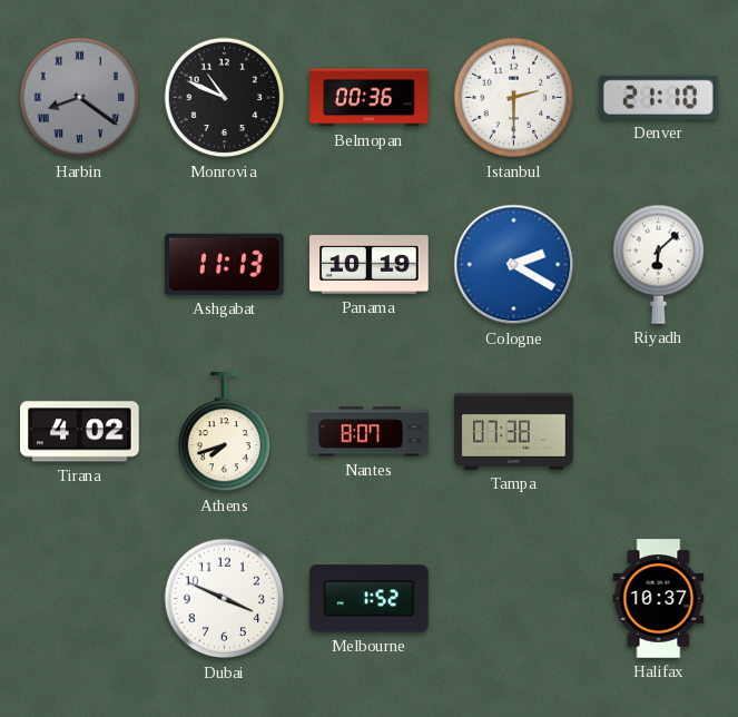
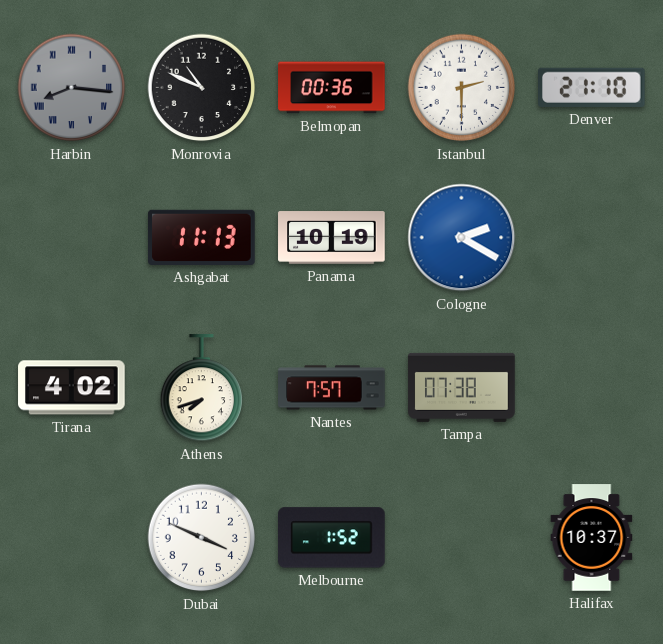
Harbin: 8:21 -> 8:16
Riyadh: 6:08 -> none
Nantes: 8:07 -> 7:57
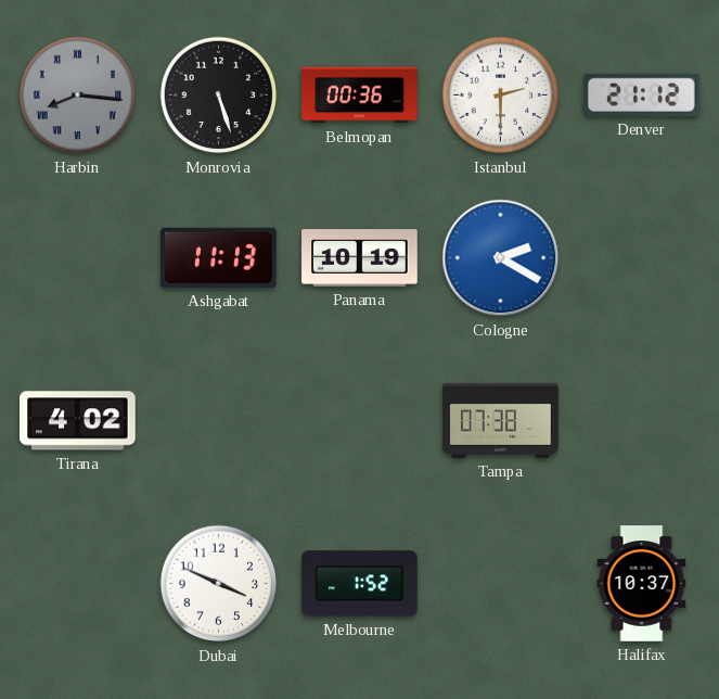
Monrovia: 10:49 -> 5:27
Denver: 21:10 -> 21:12
Athens: 7:42 -> none
Nantes: 7:57 -> none
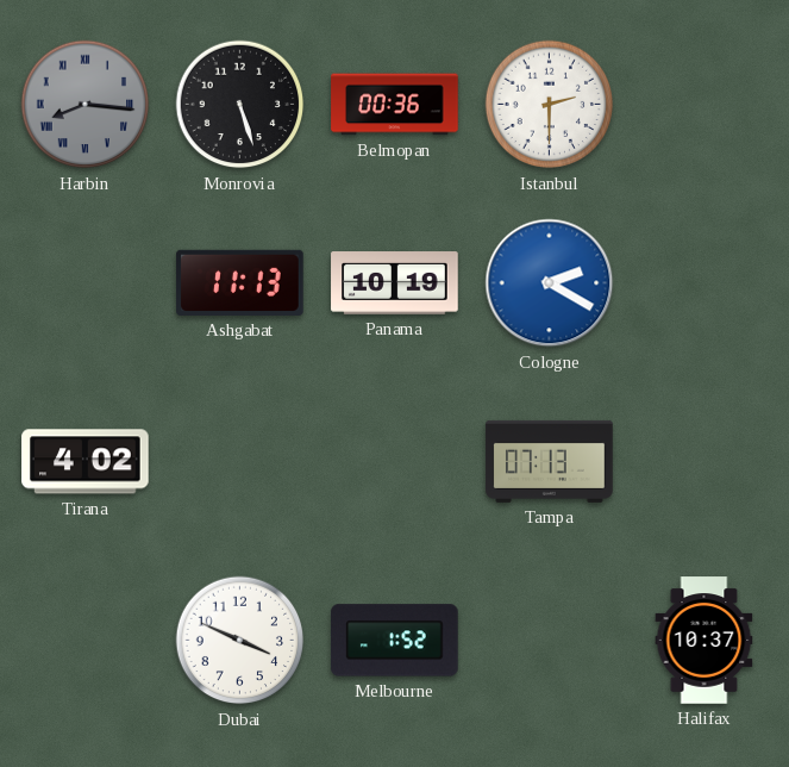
Denver: 21:12 -> none
Tampa: 07:38 -> 07:13
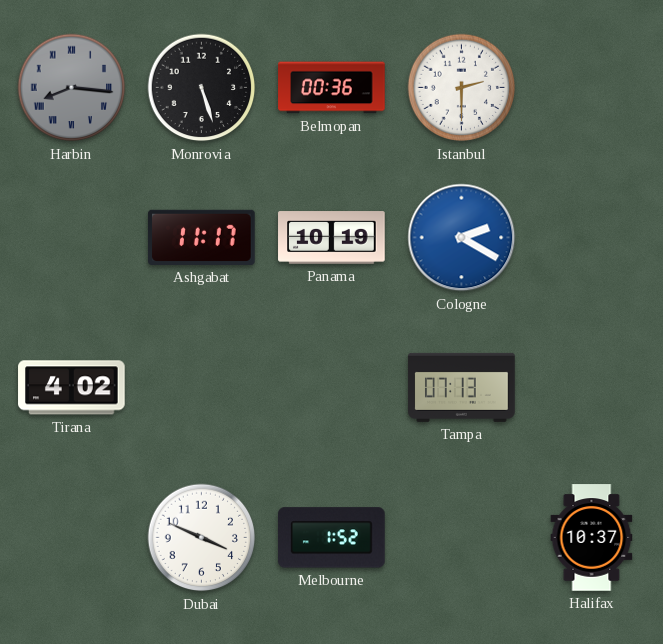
Ashgabat: 11:13 -> 11:17
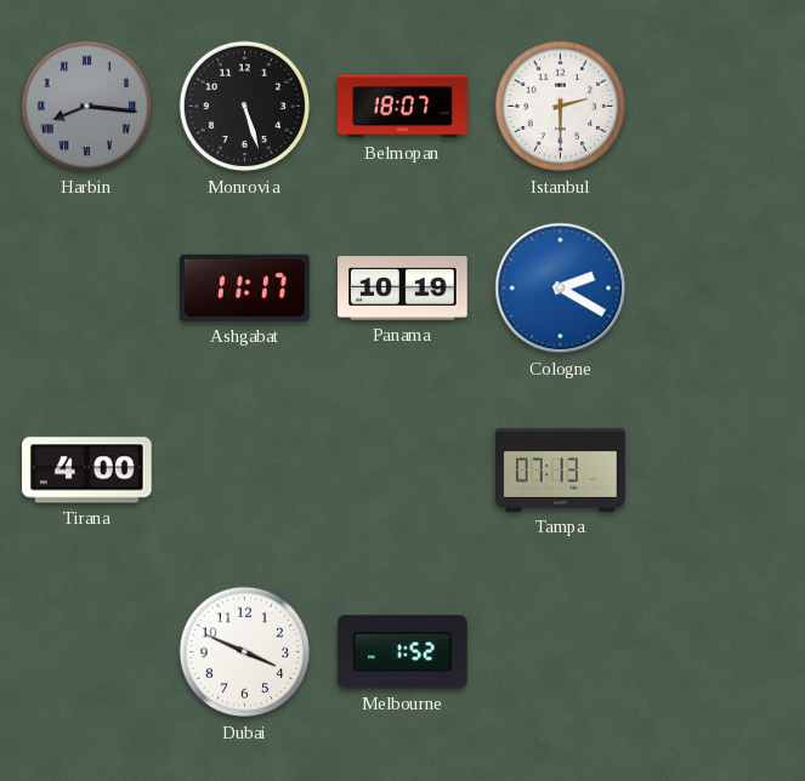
Belmopan: 00:36 -> 18:07
Tirana: 4:02 -> 4:00
Halifax: 10:37 -> none
